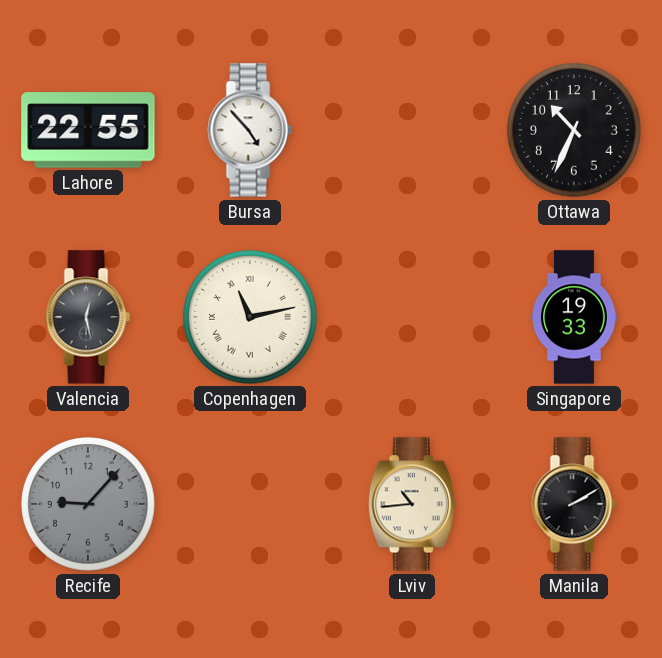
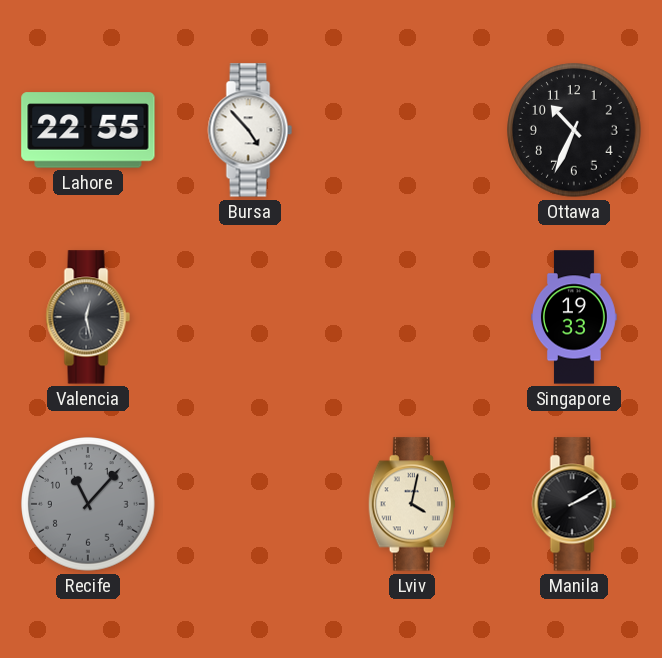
Copenhagen: 11:13 -> none
Recife: 9:07 -> 11:07
Lviv: 10:44 -> 4:02
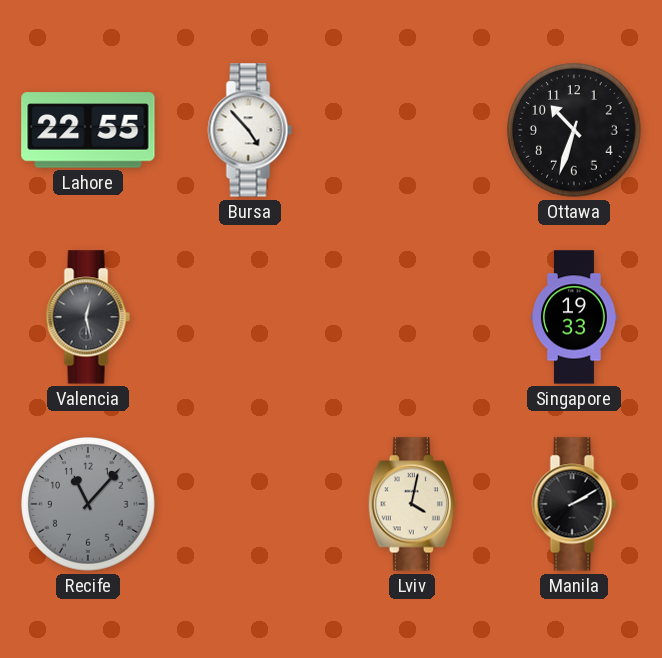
Ottawa: 10:34 -> 10:33
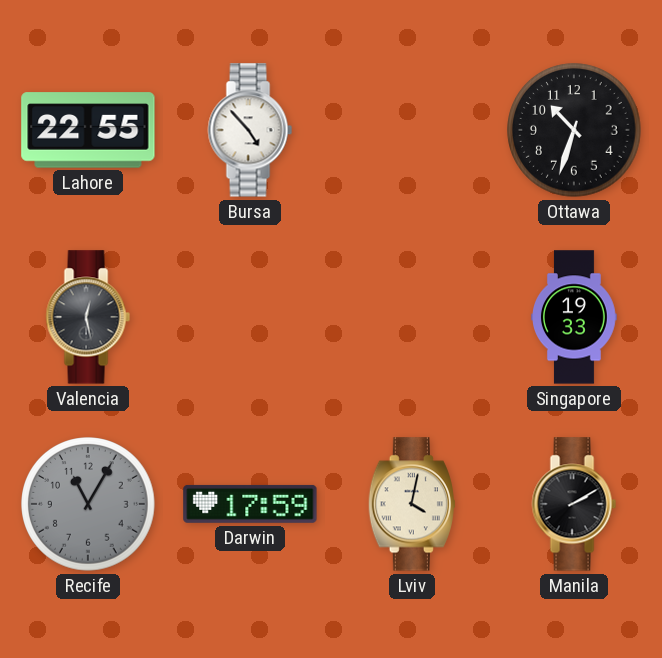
Recife: 11:07 -> 11:05
Darwin: none -> 17:59
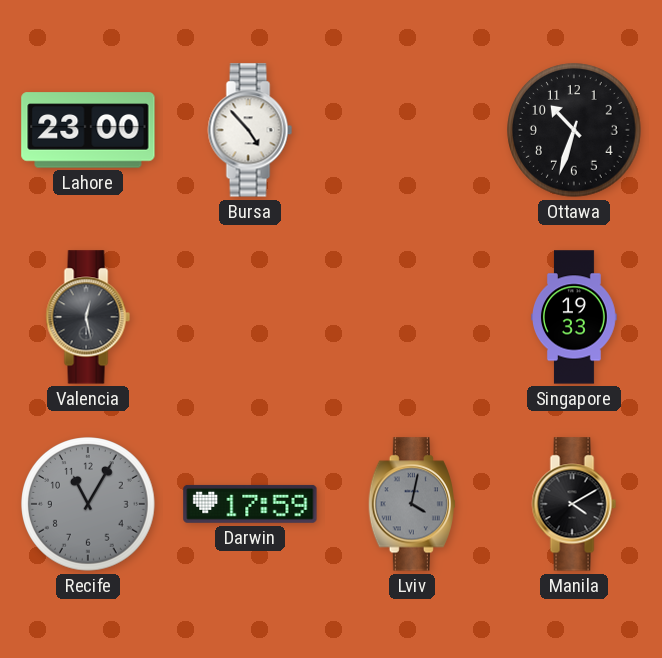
Lahore: 22:55 -> 23:00
Lviv dial: cream -> grey
Manila: 2:10 -> 4:10
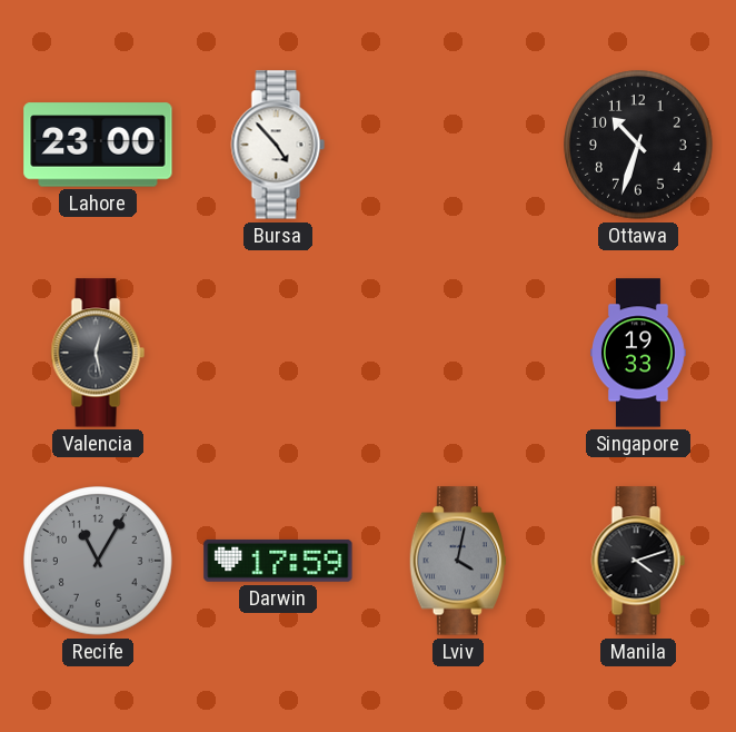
Manila: 4:10 -> 4:12
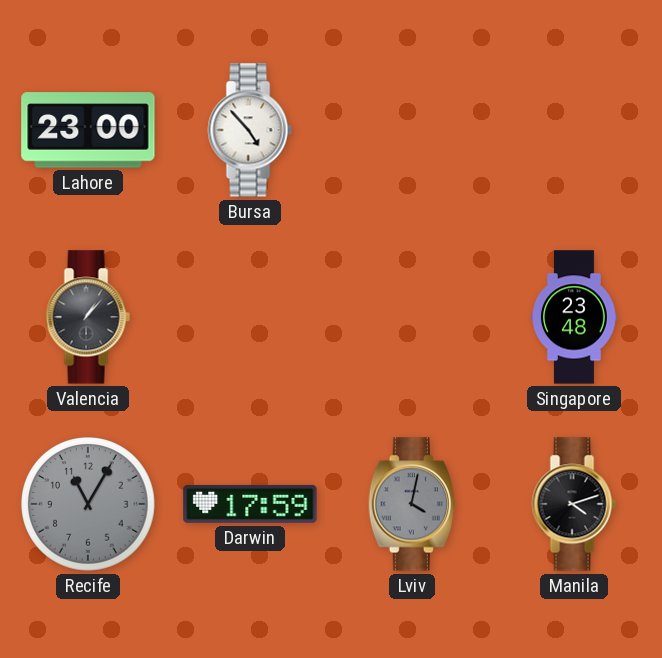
Ottawa: 10:33 -> none
Valencia: 12:28 -> 1:07
Singapore: 19:33 -> 23:48
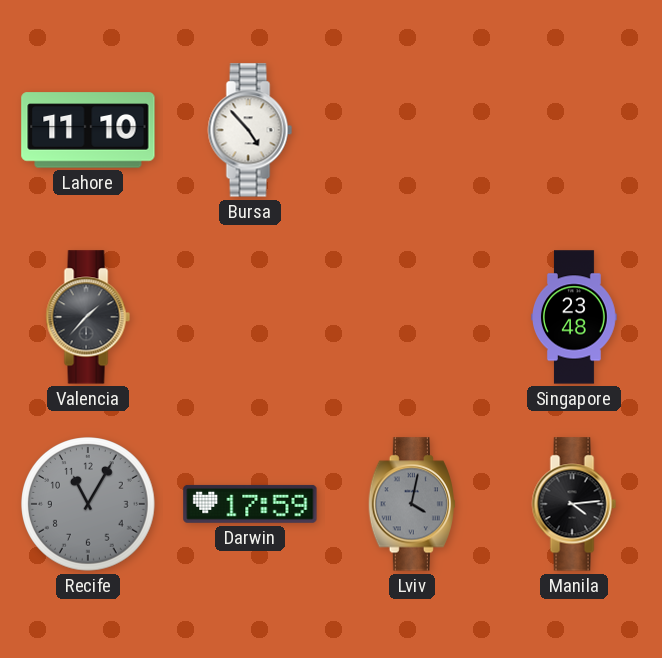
Lahore: 23:00 -> 11:10
Valencia: 1:07 -> 1:37
Manila: 4:12 -> 4:14
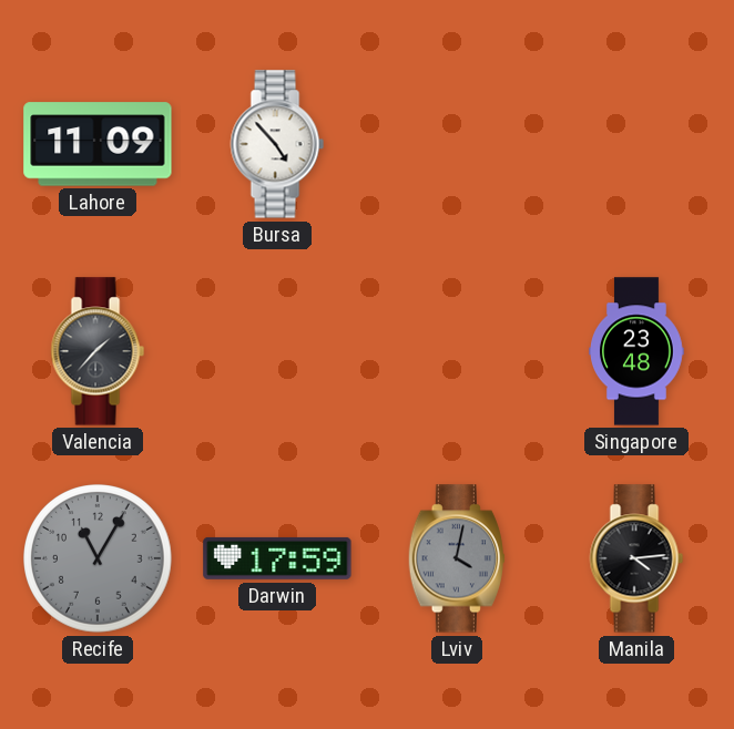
Lahore: 11:10 -> 11:09
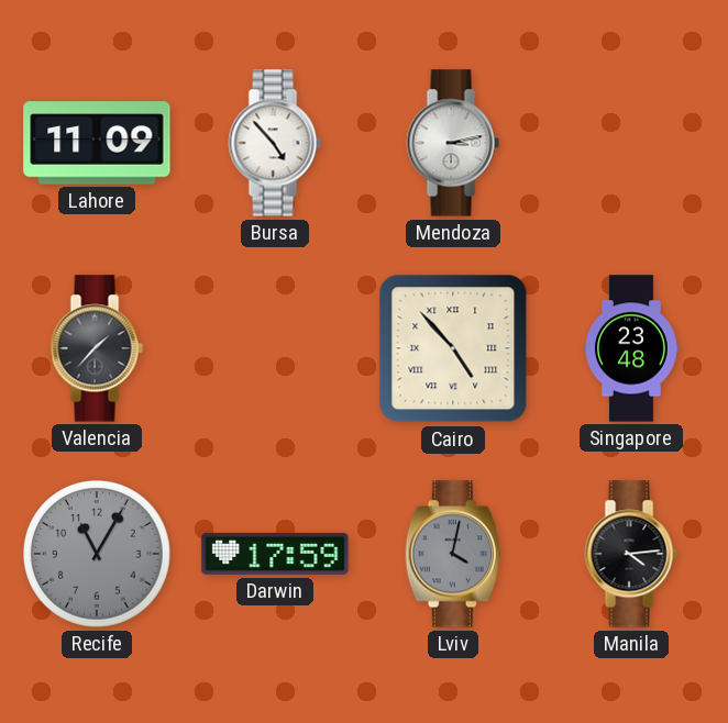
Mendoza: none -> 3:13
Cairo: none -> 4:53
